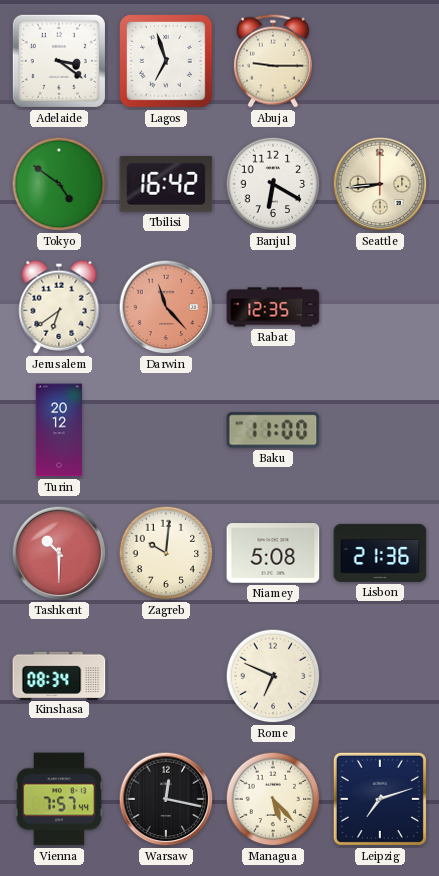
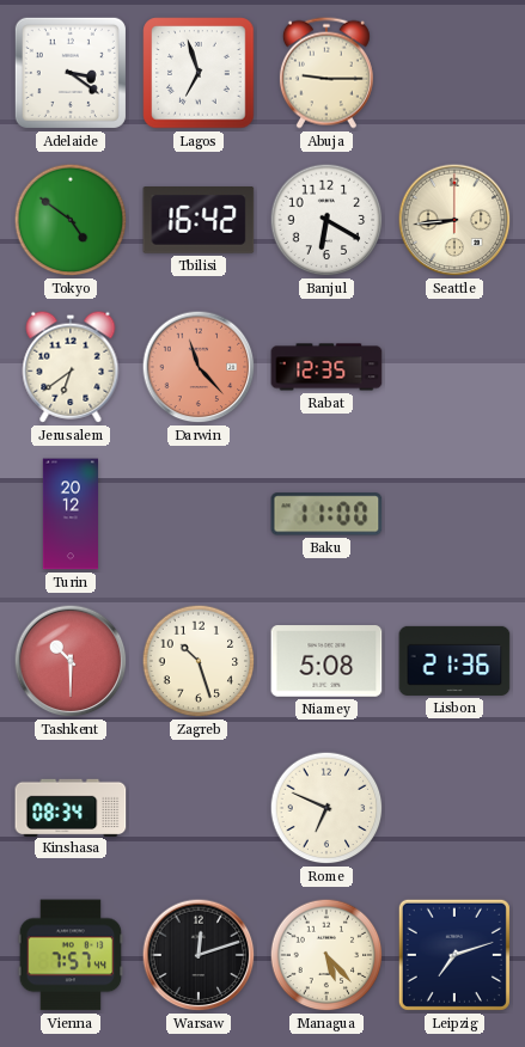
Zagreb: 10:01 -> 10:27
Warsaw: 12:17 -> 12:12
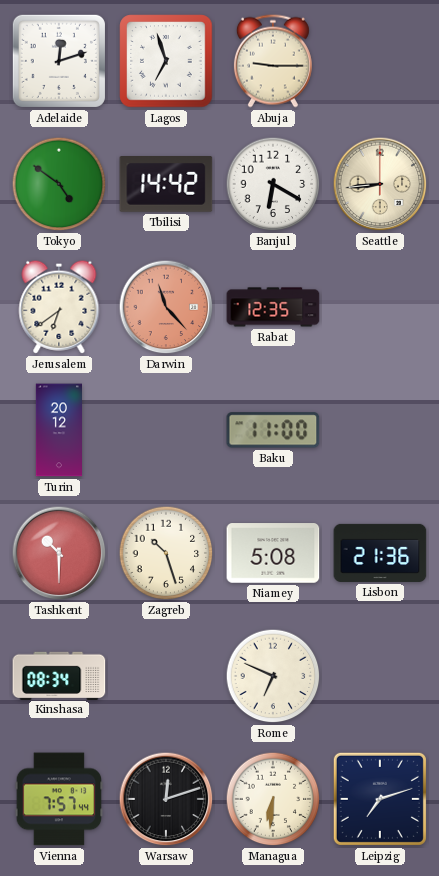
Adelaide: 3:21 -> 12:12
Tbilisi: 16:42 -> 14:42
Managua: 5:23 -> 6:31
